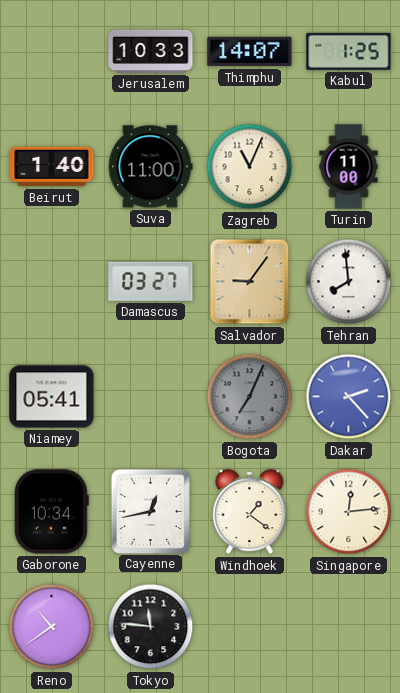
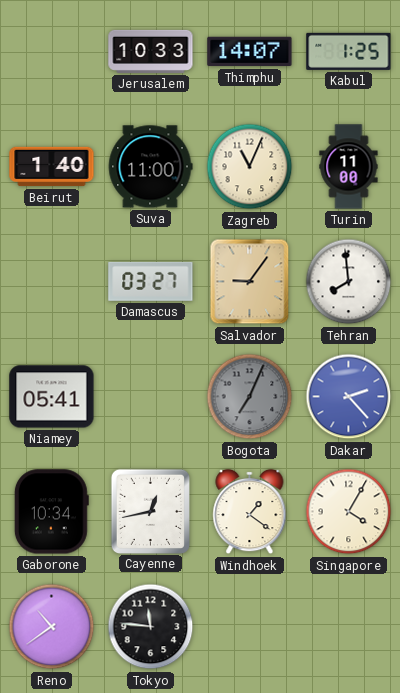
Singapore: 12:14 -> 4:05
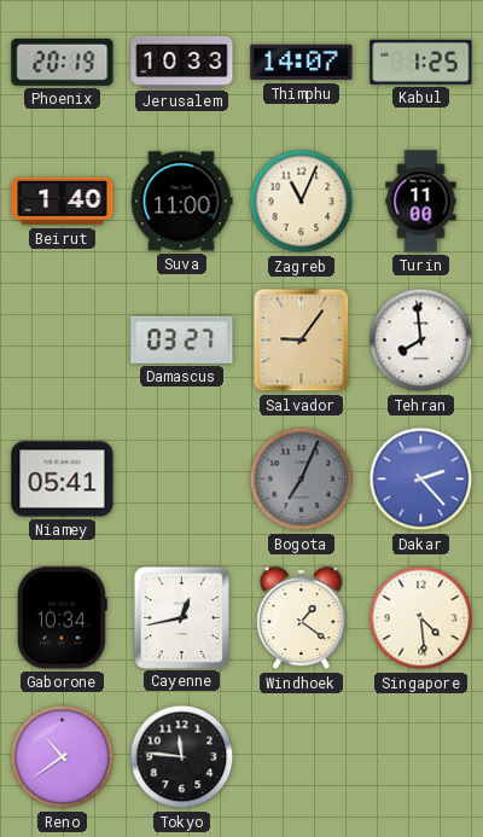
Phoenix: none -> 20:19
Singapore: 4:05 -> 4:29
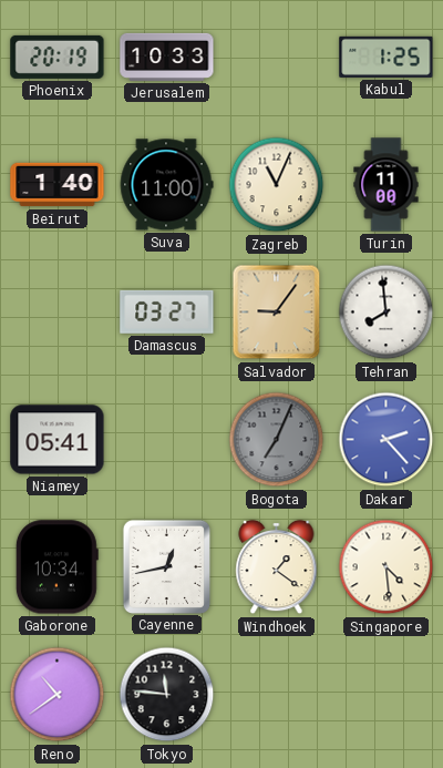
Thimphu: 14:07 -> none
